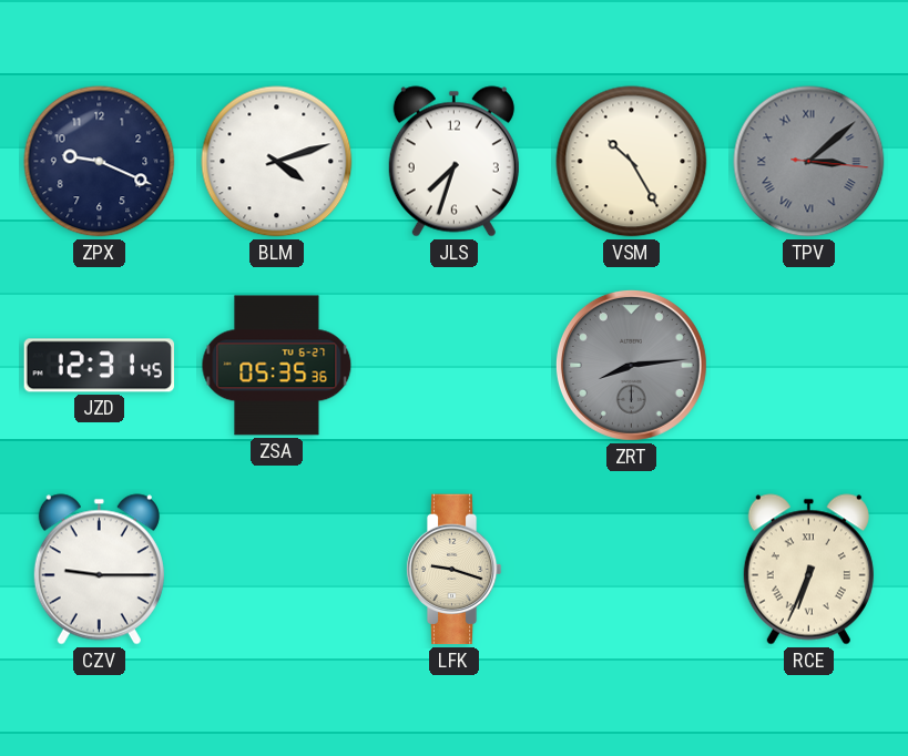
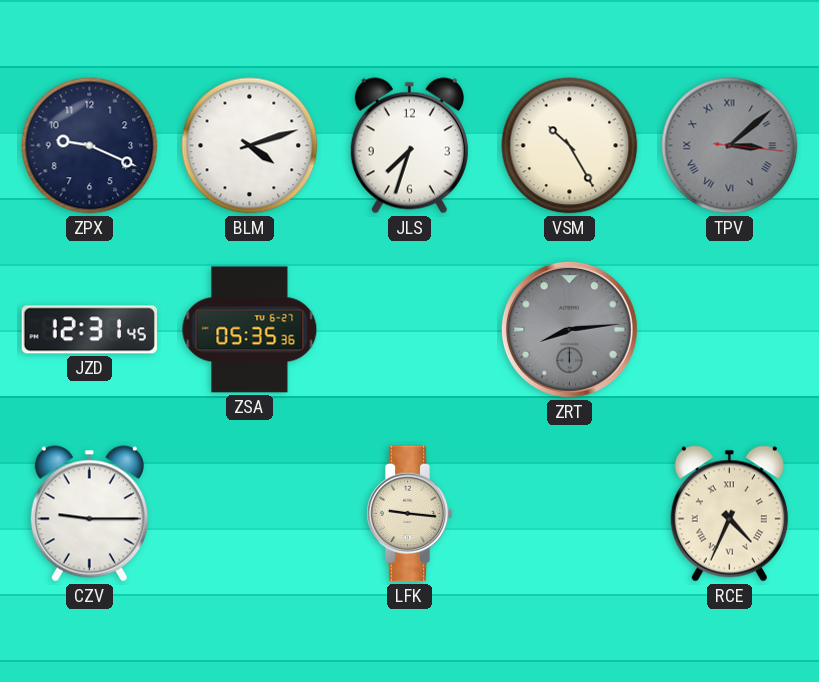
LFK: 9:18 -> 9:16
RCE: 6:34 -> 4:34
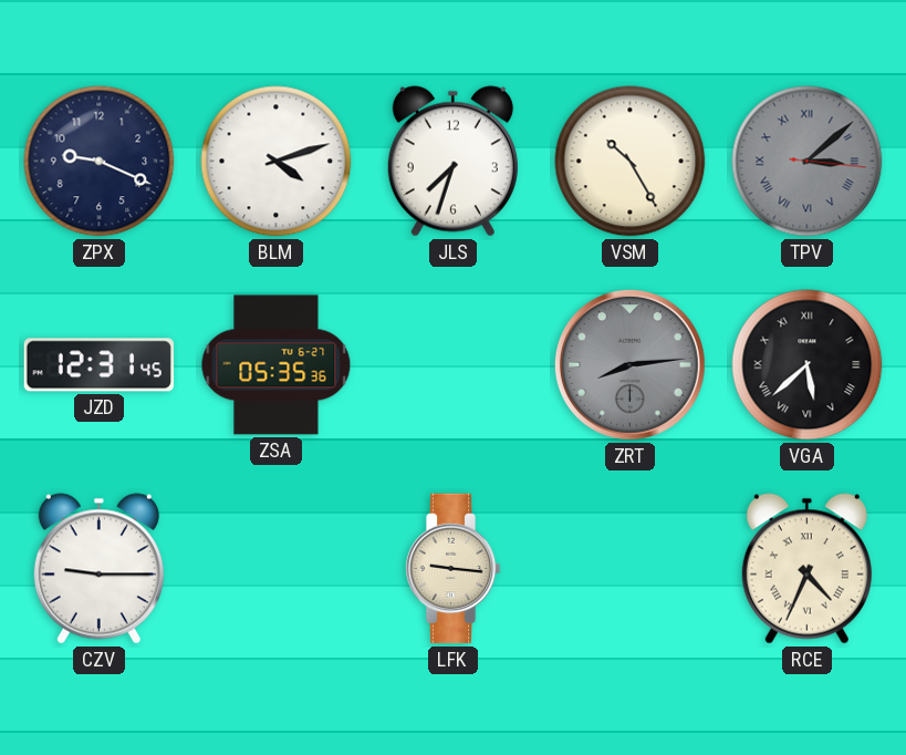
VGA: none -> 5:38
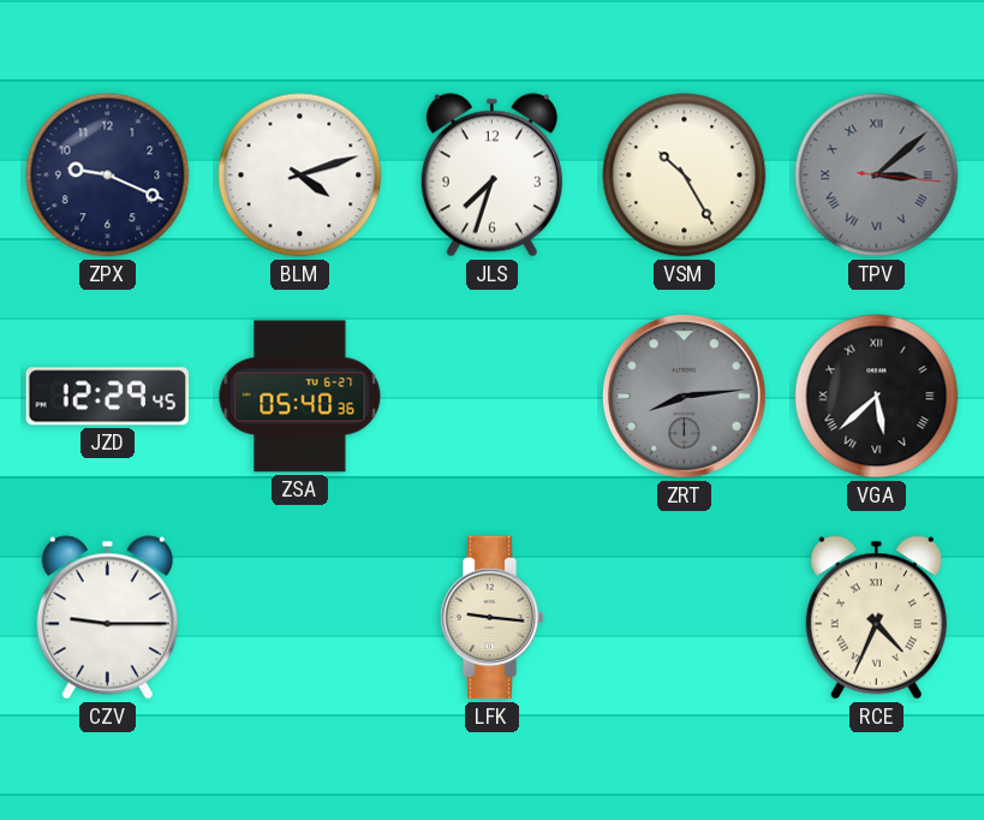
JZD: 12:31 -> 12:29
ZSA: 05:35 -> 05:40
